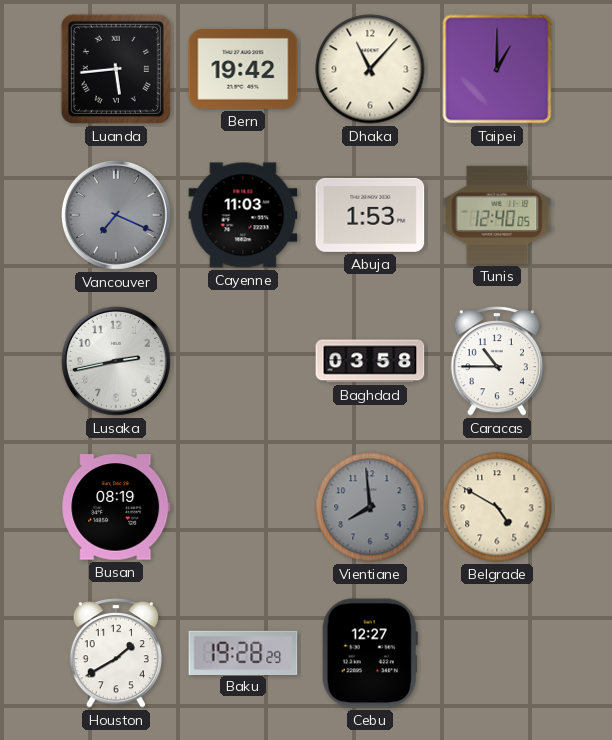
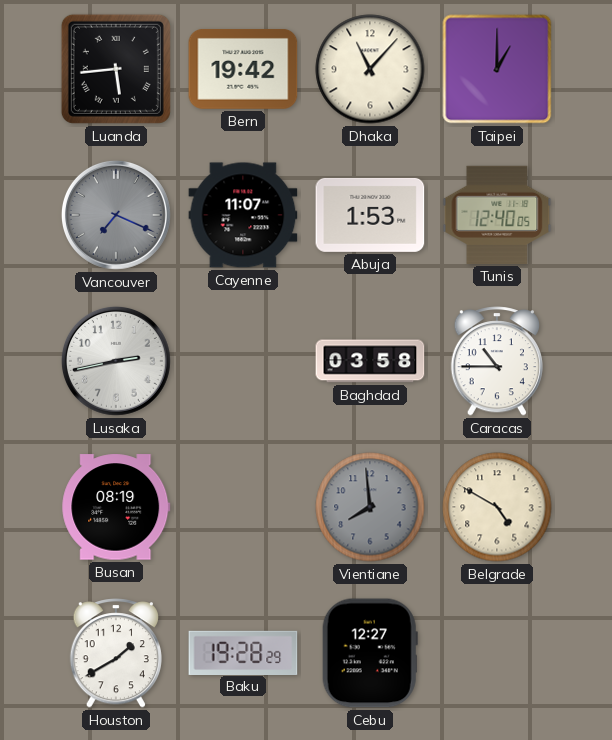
Cayenne: 11:03 -> 11:07
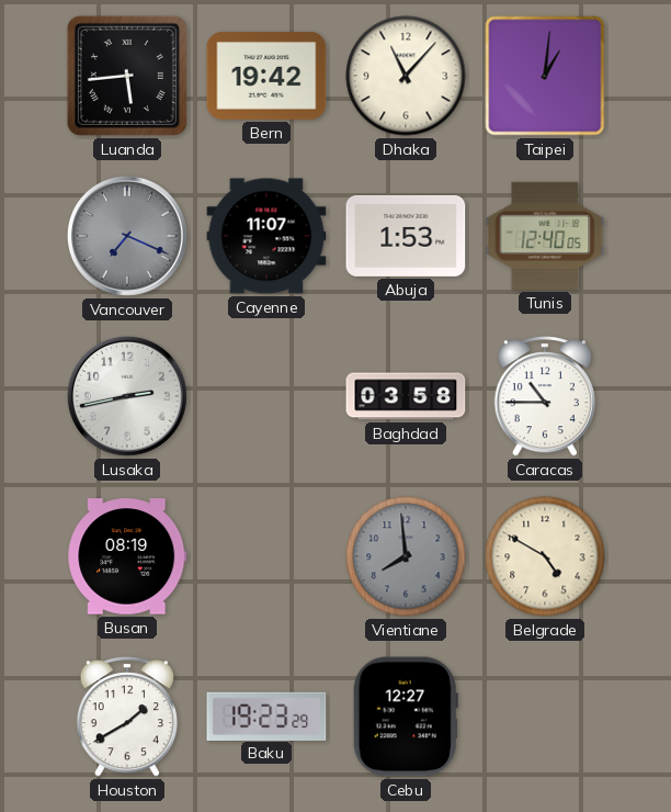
Taipei: 1:00 -> 1:01
Baku: 19:28 -> 19:23
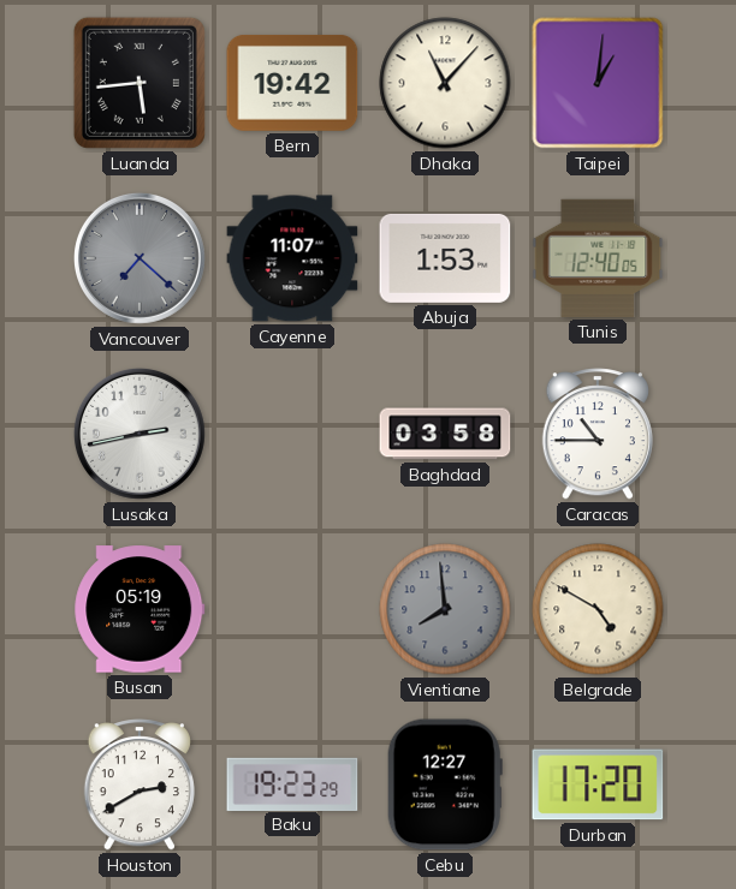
Vancouver: 7:19 -> 7:22
Busan: 08:19 -> 05:19
Houston: 1:40 -> 2:40
Durban: none -> 17:20
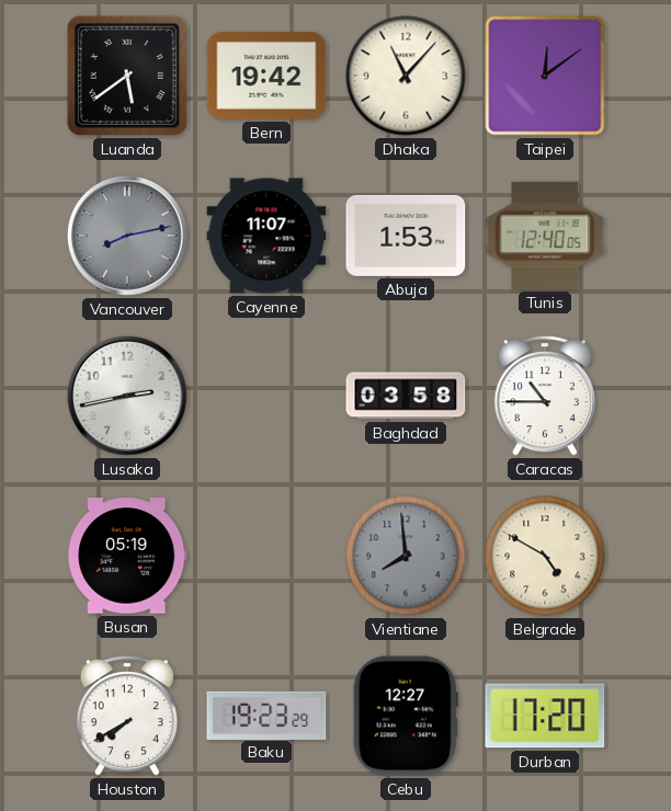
Luanda: 5:44 -> 5:39
Taipei: 1:01 -> 12:09
Vancouver: 7:22 -> 8:13
Houston: 2:40 -> 7:40
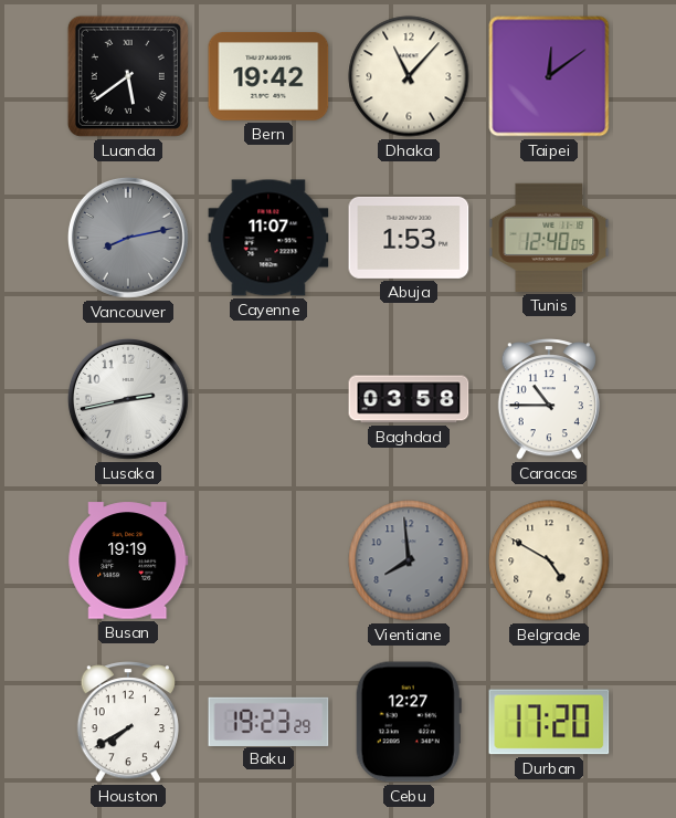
Busan: 05:19 -> 19:19
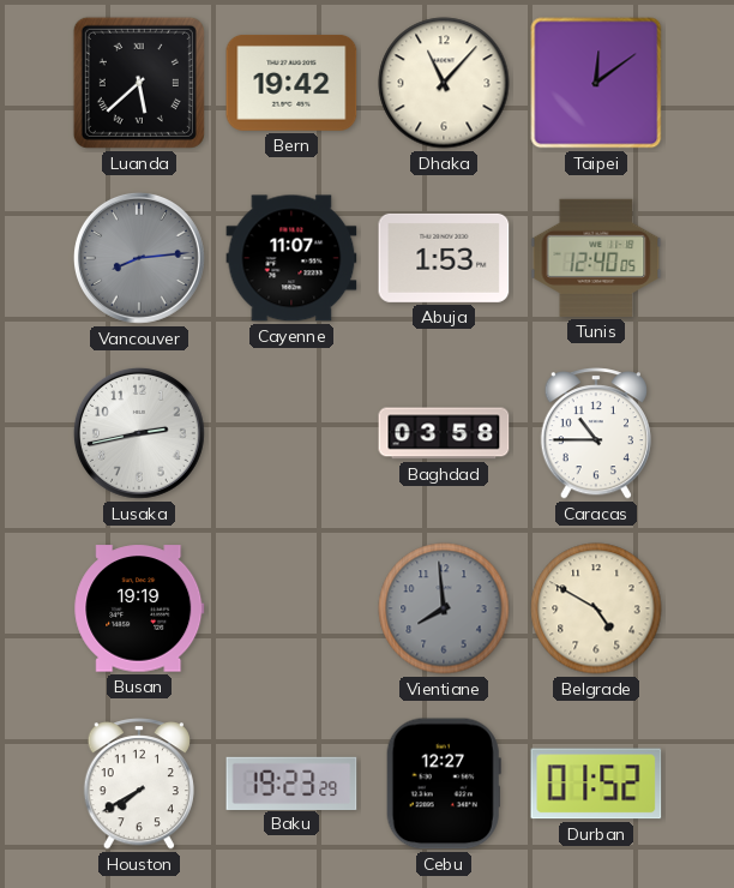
Luanda: 5:39 -> 5:38
Vancouver: 8:13 -> 8:14
Durban: 17:20 -> 01:52
